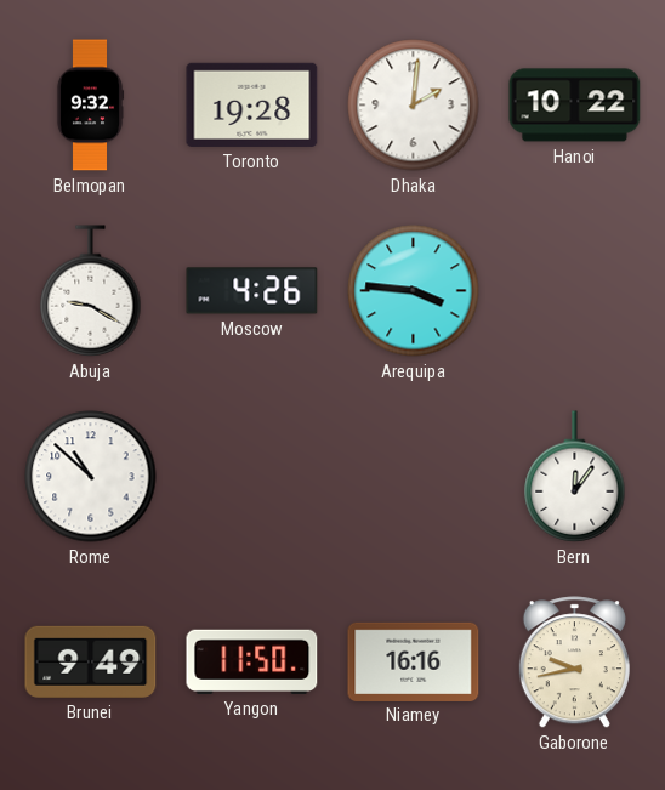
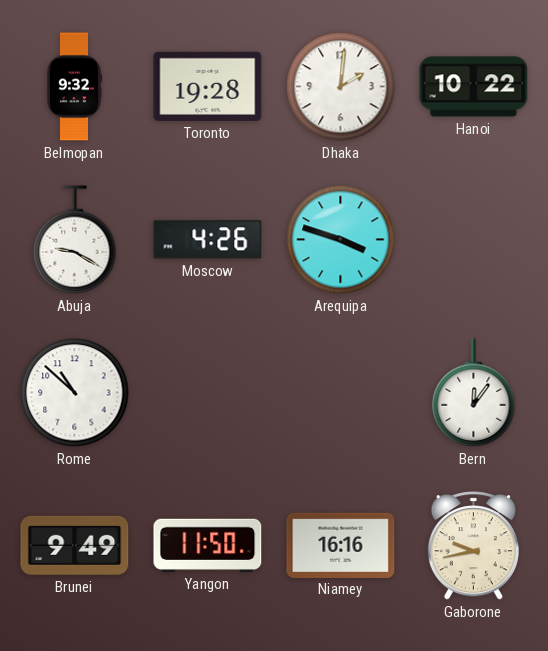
Arequipa: 3:46 -> 3:48
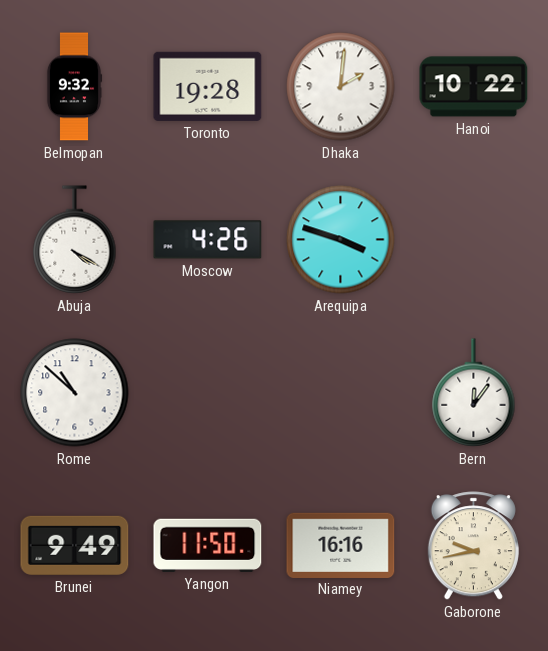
Abuja: 9:20 -> 4:20
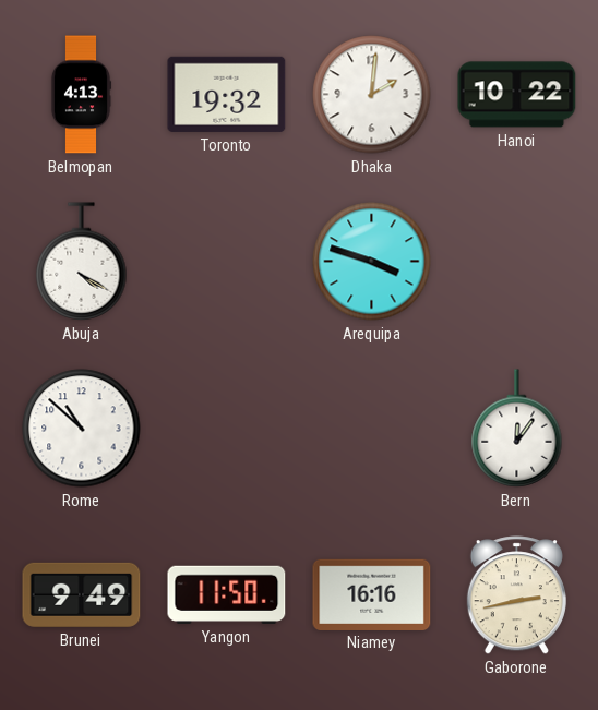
Belmopan: 9:32 -> 4:13
Toronto: 19:28 -> 19:32
Moscow: 4:26 -> none
Gaborone: 9:43 -> 2:43
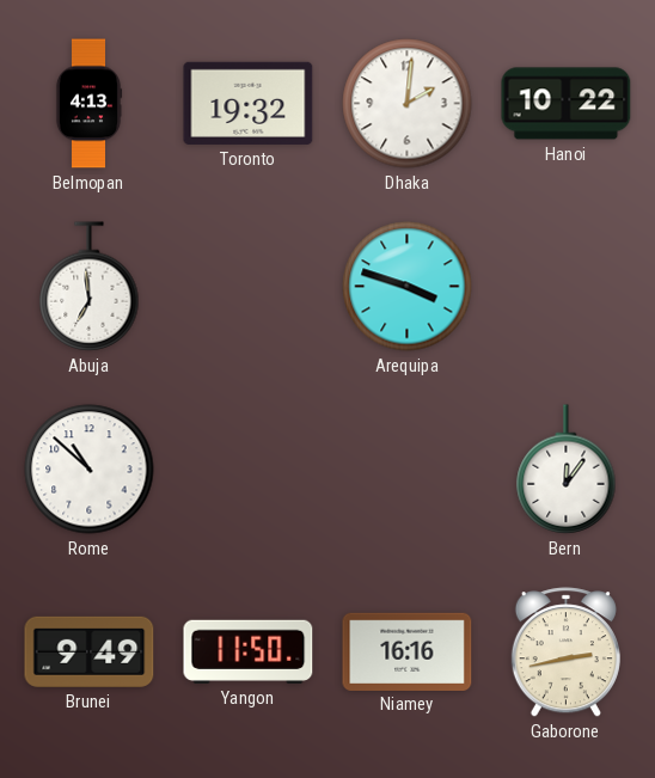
Abuja: 4:20 -> 6:59
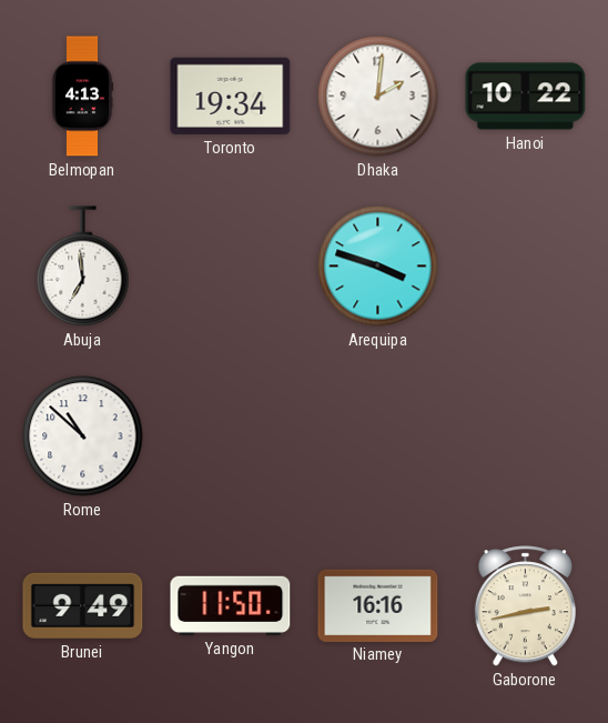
Toronto: 19:32 -> 19:34
Bern: 12:06 -> none
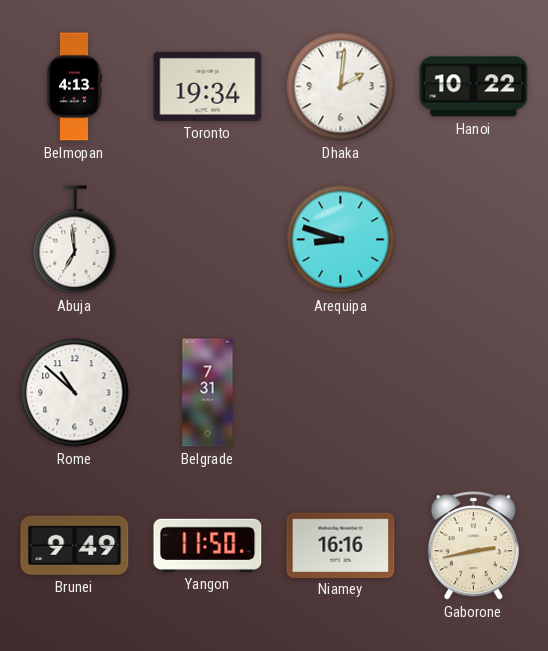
Arequipa: 3:48 -> 8:48
Belgrade: none -> 7:31
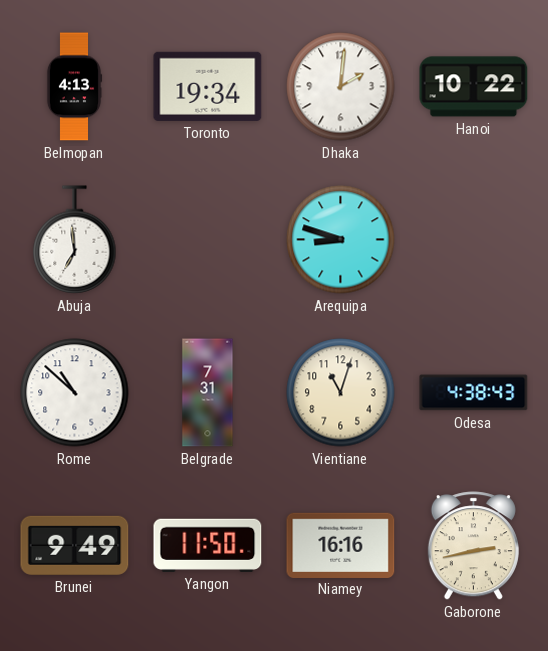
Vientiane: none -> 11:03
Odesa: none -> 4:38
